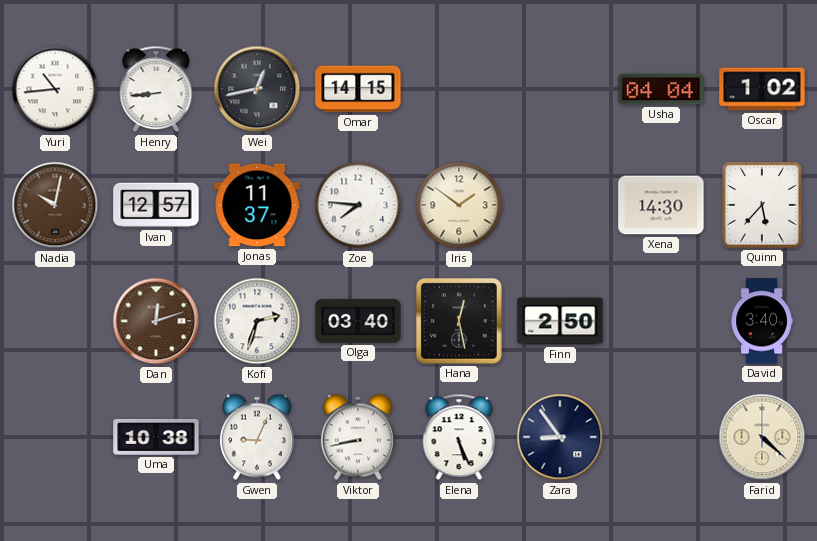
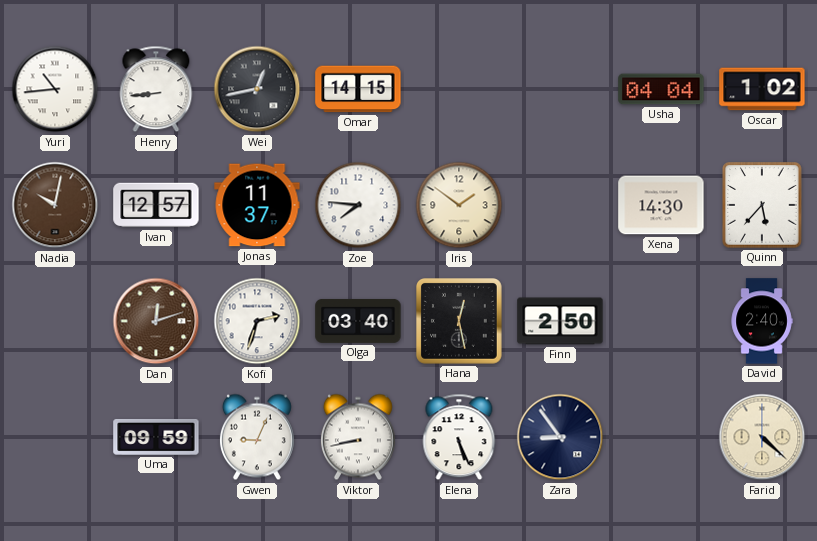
David: 3:40 -> 2:40
Uma: 10:38 -> 09:59
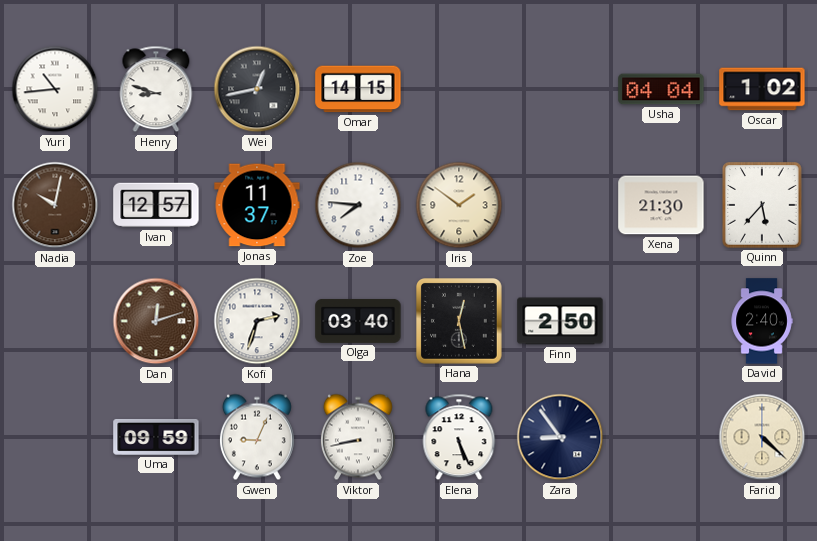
Henry: 8:44 -> 8:48
Xena: 14:30 -> 21:30
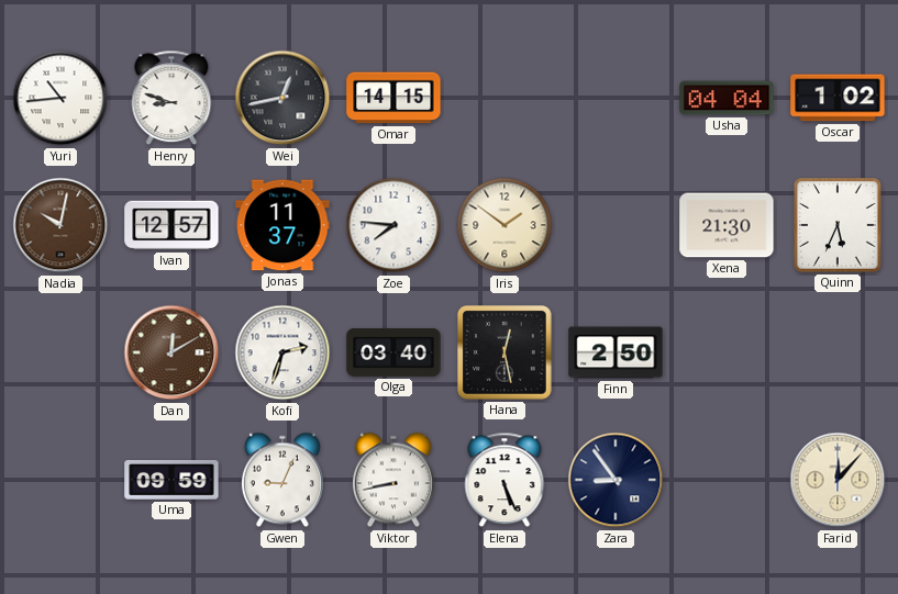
Quinn: 5:37 -> 5:34
Dan: 12:12 -> 12:10
David: 2:40 -> none
Farid: 4:22 -> 12:07
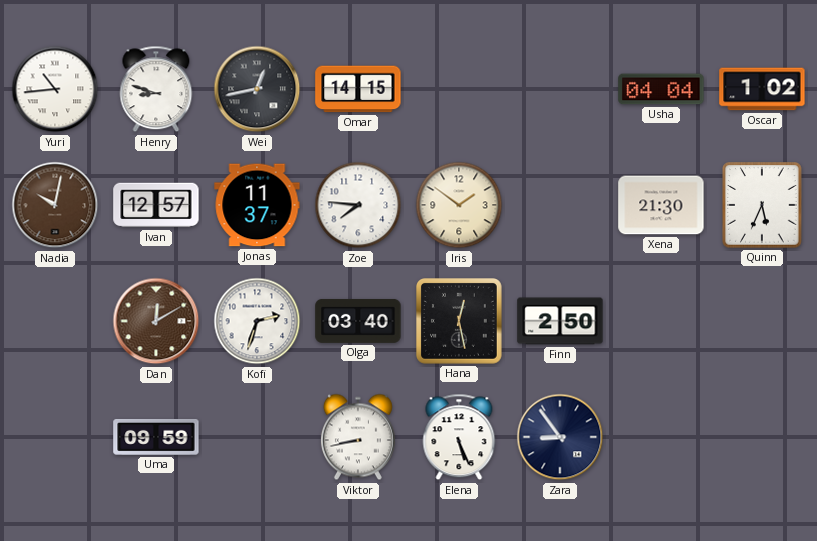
Gwen: 9:04 -> none
Farid: 12:07 -> none
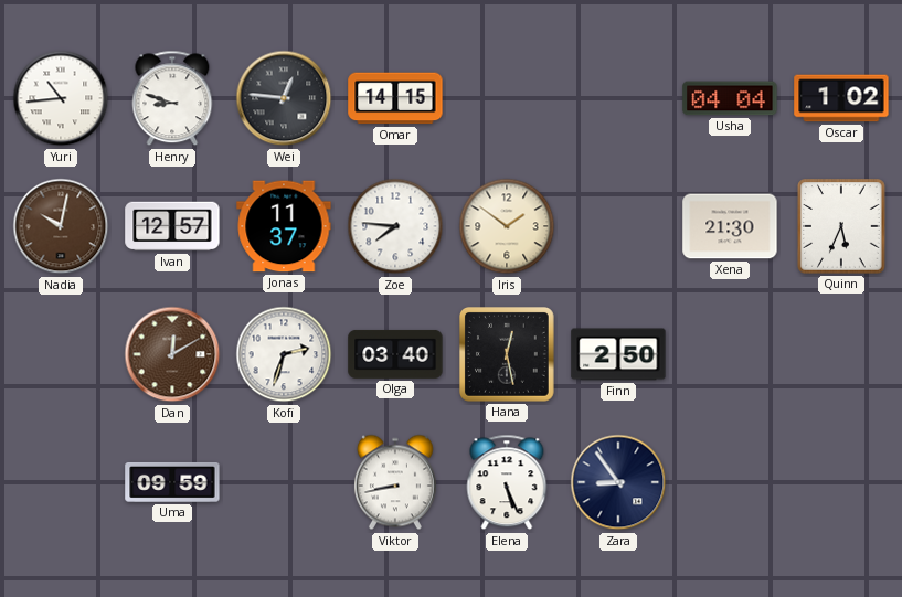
Wei: 12:43 -> 12:46
